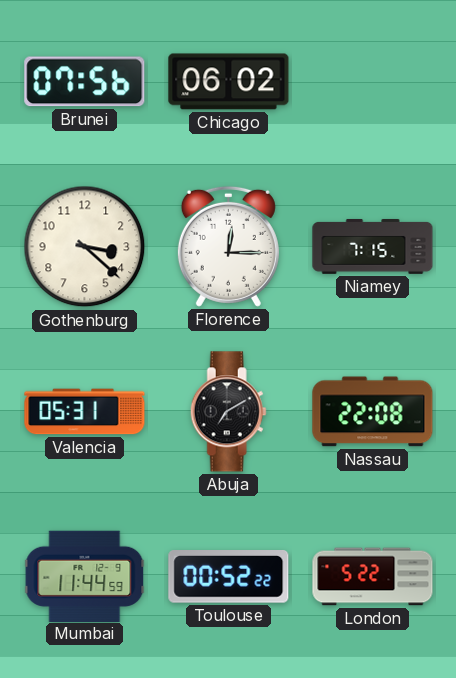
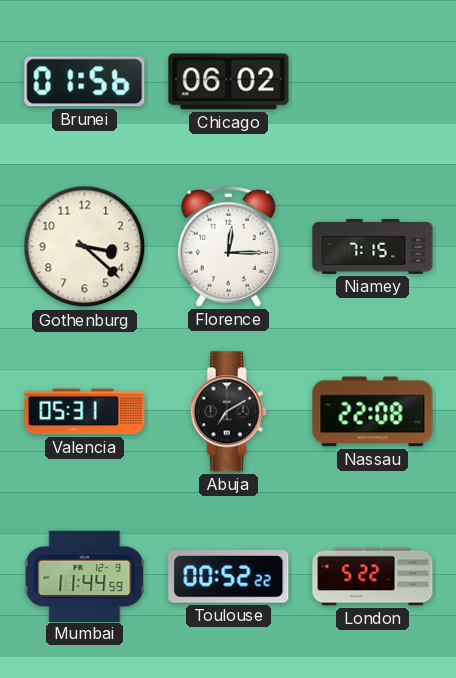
Brunei: 07:56 -> 01:56
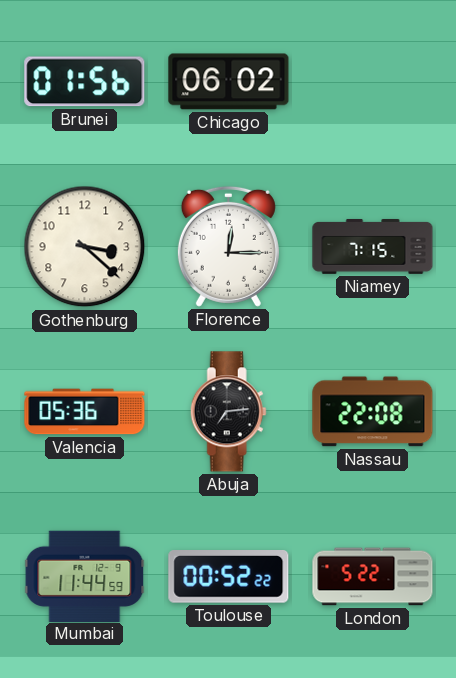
Valencia: 05:31 -> 05:36
Abuja: 7:10 -> 7:14
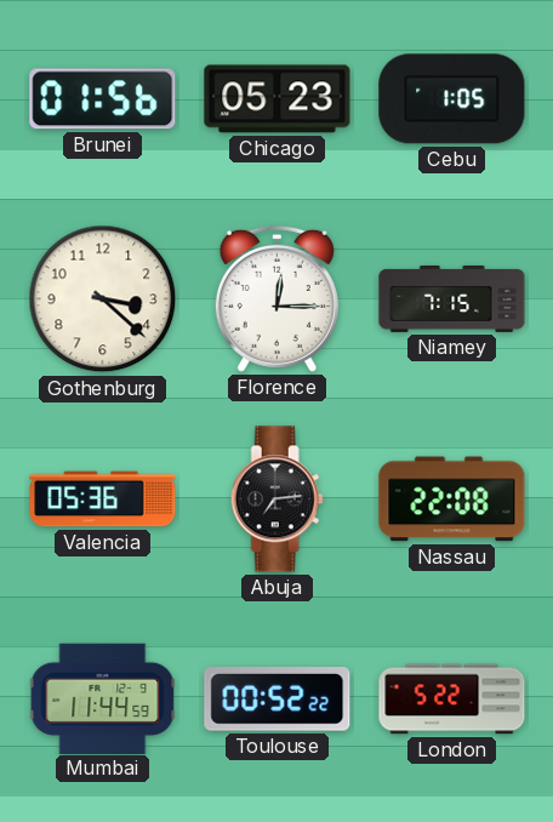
Chicago: 06:02 -> 05:23
Cebu: none -> 1:05
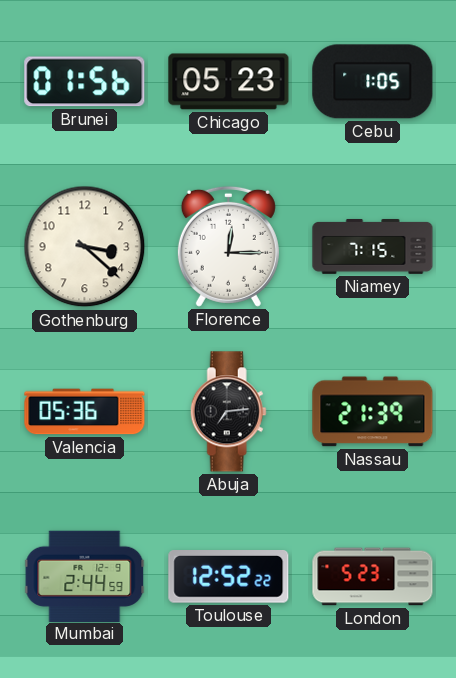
Nassau: 22:08 -> 21:39
Mumbai: 11:44 -> 2:44
Toulouse: 00:52 -> 12:52
London: 5:22 -> 5:23
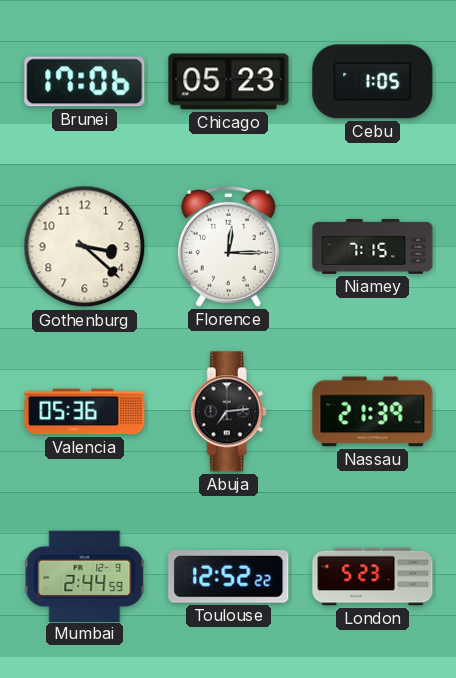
Brunei: 01:56 -> 17:06
